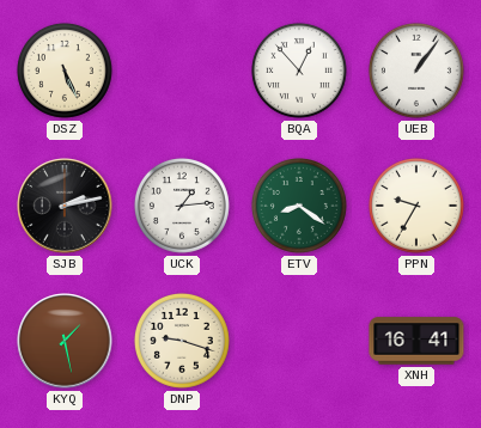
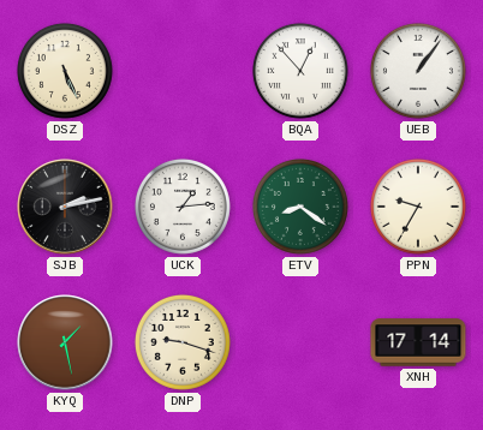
XNH: 16:41 -> 17:14
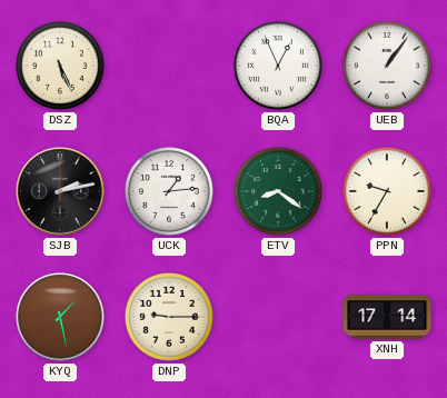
BQA: 12:53 -> 12:56
DNP: 9:18 -> 9:15
